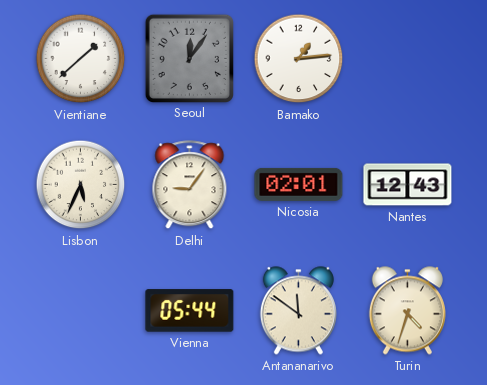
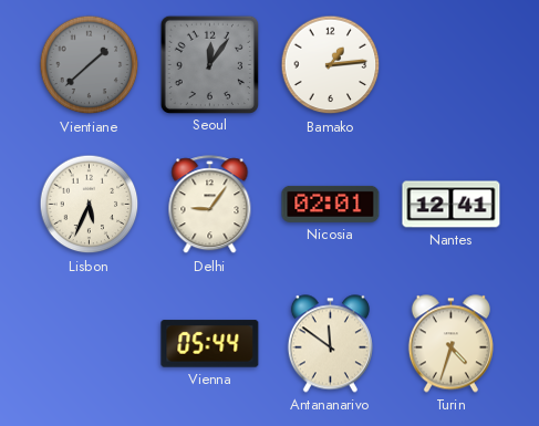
Vientiane dial: white -> grey
Nantes: 12:43 -> 12:41
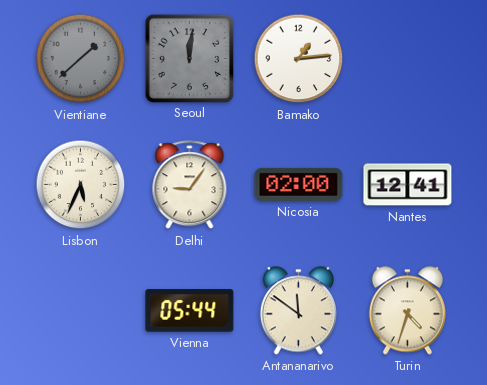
Seoul: 12:06 -> 12:01
Nicosia: 02:01 -> 02:00
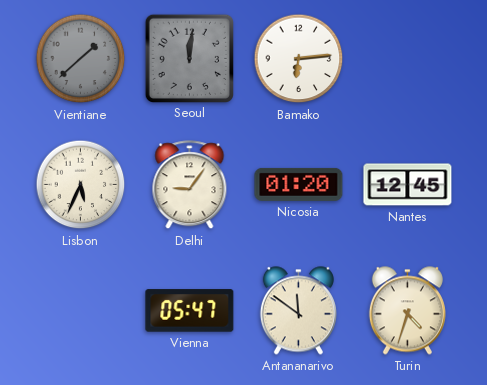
Bamako: 1:14 -> 6:14
Nicosia: 02:00 -> 01:20
Nantes: 12:41 -> 12:45
Vienna: 05:44 -> 05:47
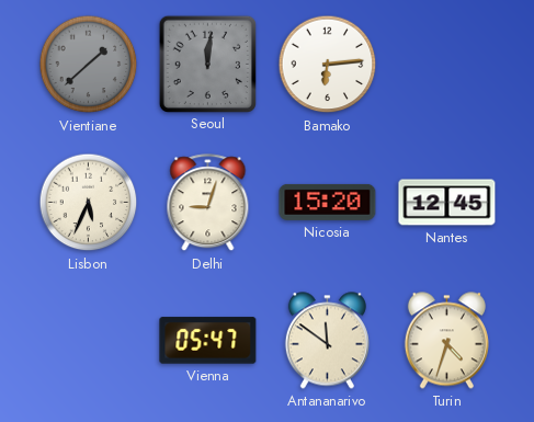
Delhi: 9:06 -> 9:03
Nicosia: 01:20 -> 15:20
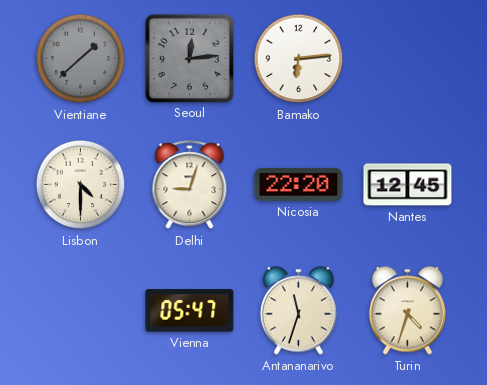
Seoul: 12:01 -> 12:14
Lisbon: 5:34 -> 4:30
Nicosia: 15:20 -> 22:20
Antananarivo: 11:51 -> 11:33
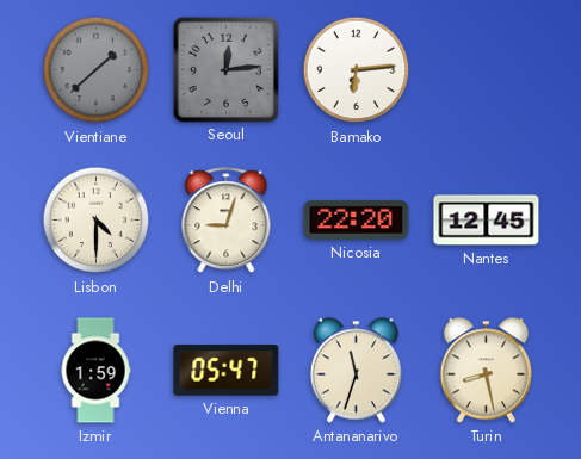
Izmir: none -> 1:59
Turin: 4:33 -> 8:28
